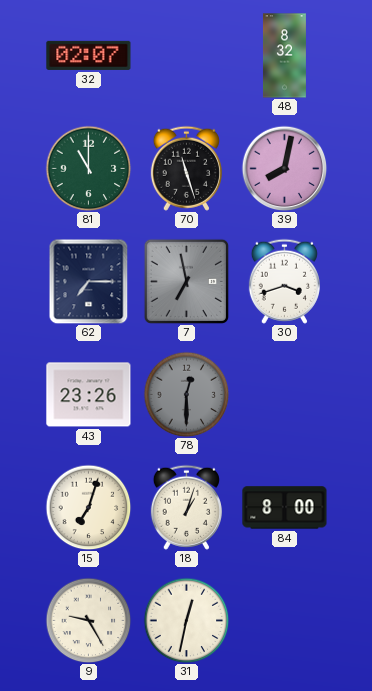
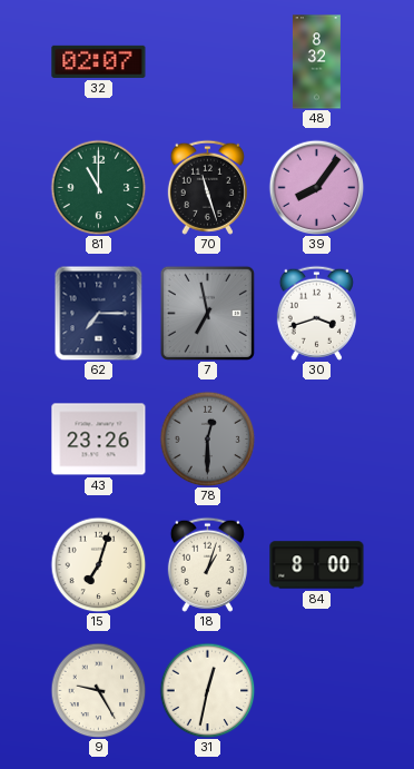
39: 8:02 -> 8:06
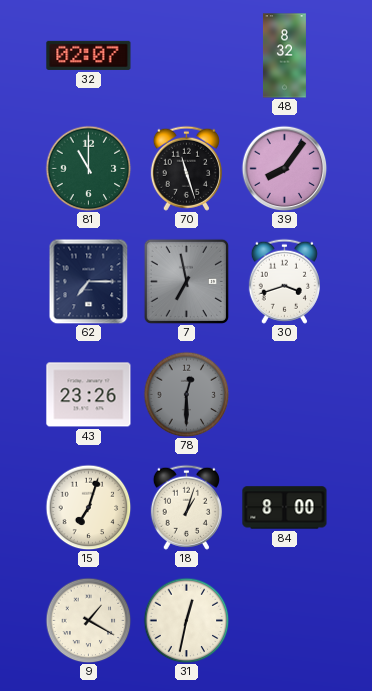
9: 9:25 -> 1:20
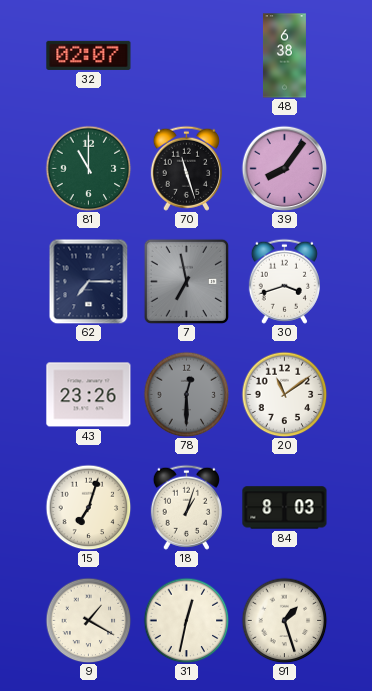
48: 8:32 -> 6:38
20: none -> 11:09
84: 8:00 -> 8:03
91: none -> 1:27
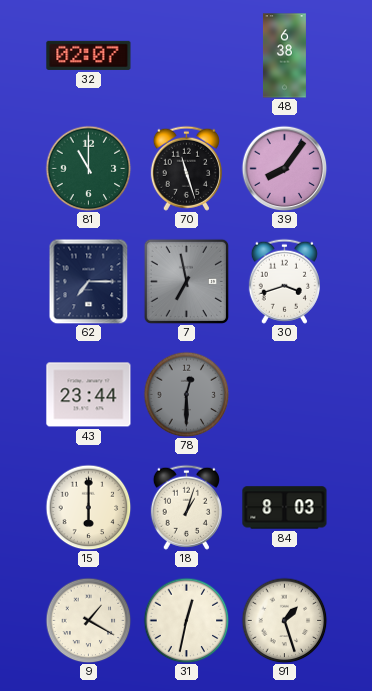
43: 23:26 -> 23:44
20: 11:09 -> none
15: 7:03 -> 6:00
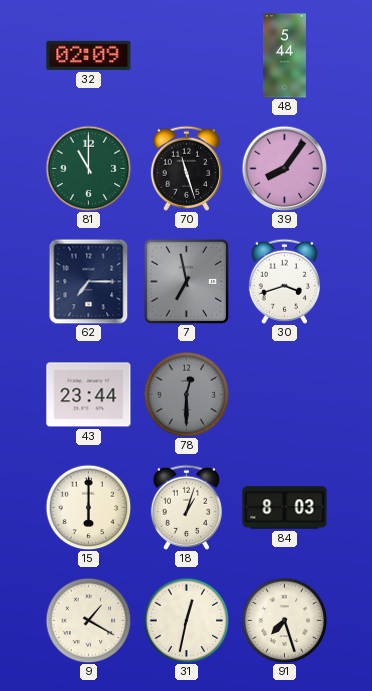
32: 02:07 -> 02:09
48: 6:38 -> 5:44
91: 1:27 -> 7:27
